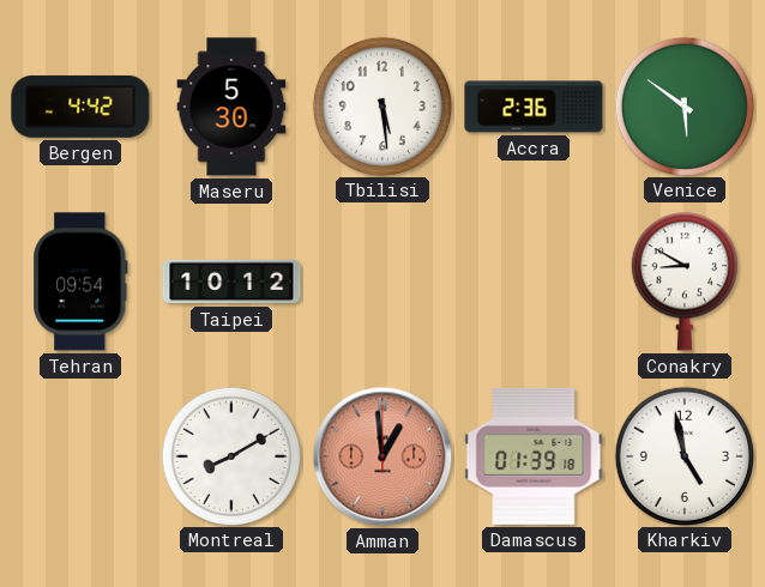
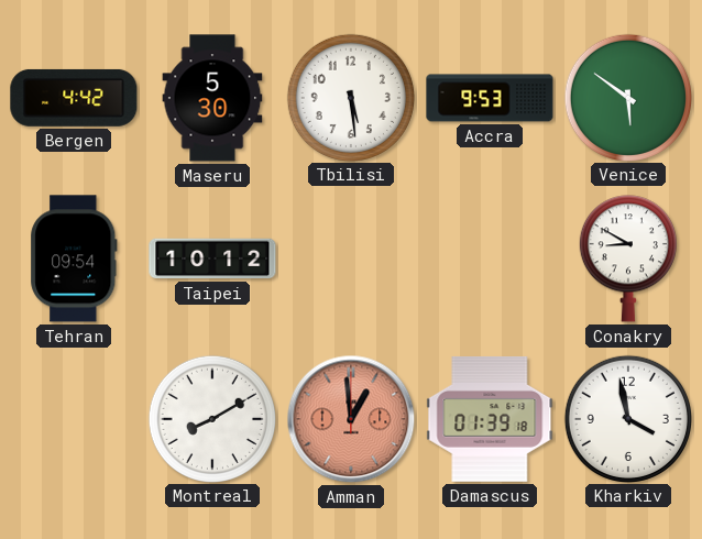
Accra: 2:36 -> 9:53
Kharkiv: 4:58 -> 3:58
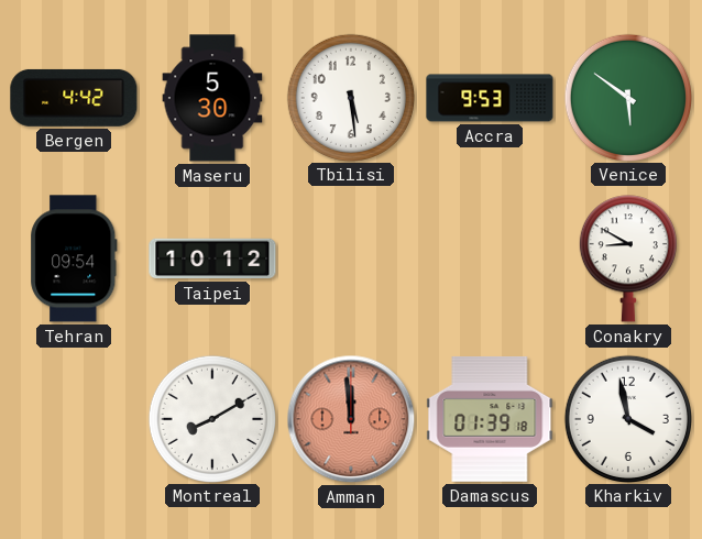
Amman: 12:59 -> 11:59
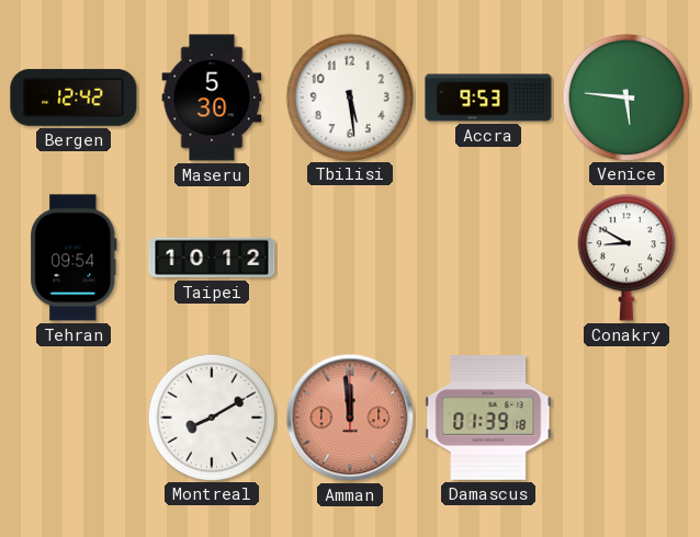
Bergen: 4:42 -> 12:42
Venice: 5:51 -> 5:46
Kharkiv: 3:58 -> none
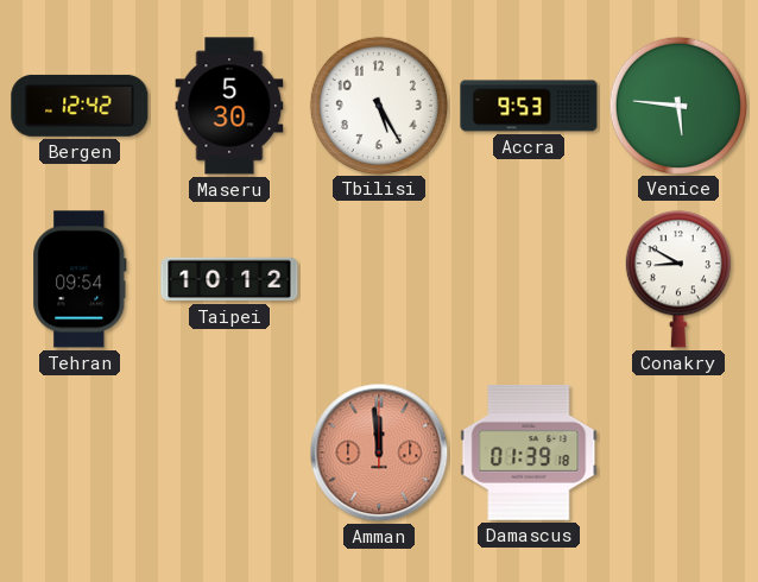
Tbilisi: 5:29 -> 5:25
Montreal: 8:10 -> none
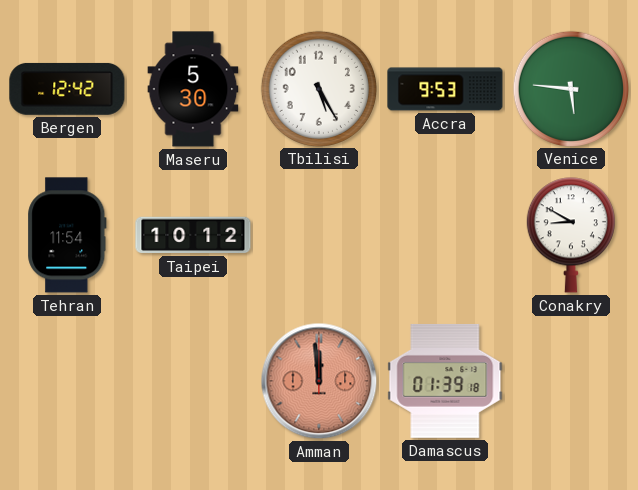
Tehran: 09:54 -> 11:54
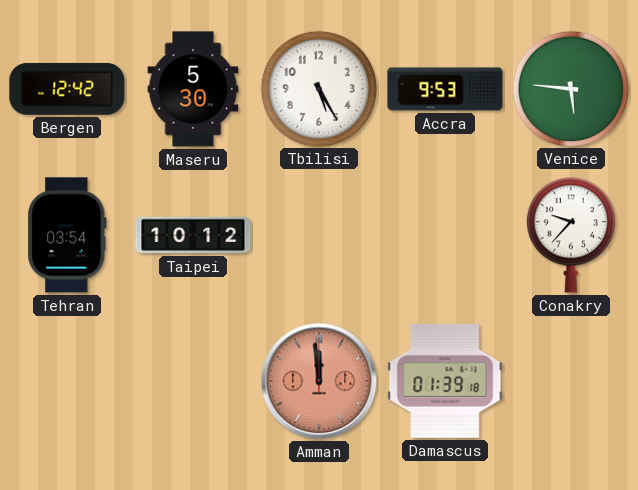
Tehran: 11:54 -> 03:54
Conakry: 8:50 -> 9:37
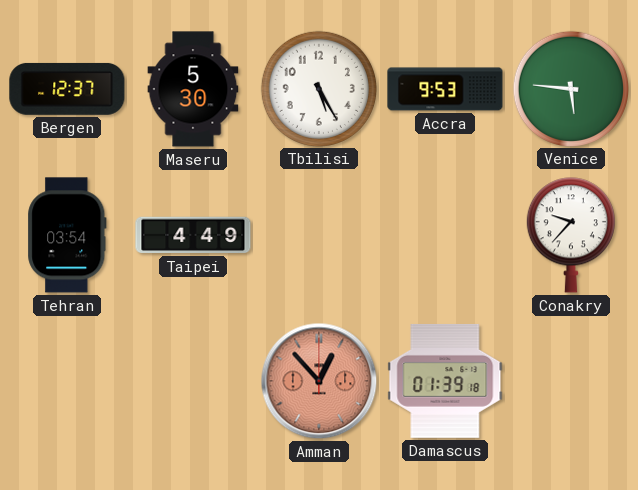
Bergen: 12:42 -> 12:37
Taipei: 10:12 -> 4:49
Amman: 11:59 -> 12:53
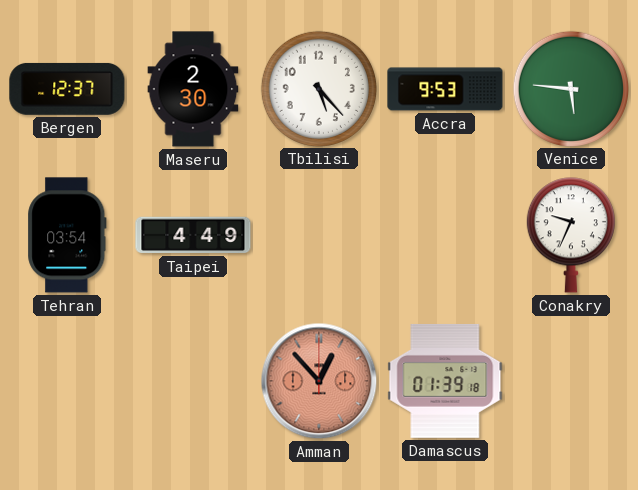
Maseru: 5:30 -> 2:30
Tbilisi: 5:25 -> 5:23
Conakry: 9:37 -> 9:34
